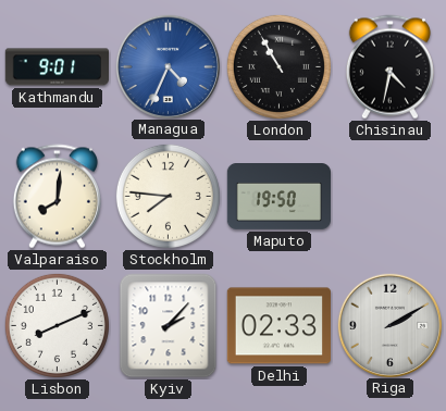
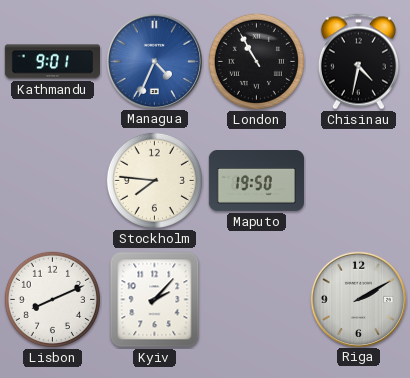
Valparaiso: 8:01 -> none
Delhi: 02:33 -> none
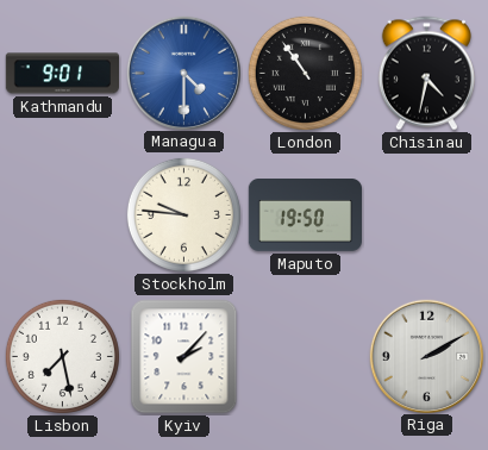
Managua: 4:34 -> 4:30
London: 10:55 -> 10:54
Stockholm: 7:46 -> 9:46
Lisbon: 8:11 -> 7:28
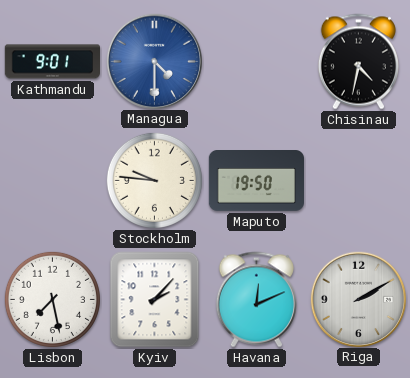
London: 10:54 -> none
Havana: none -> 12:11
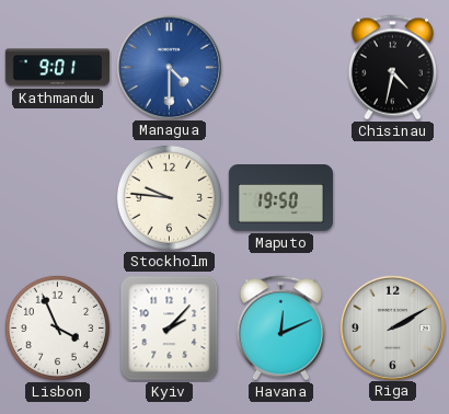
Lisbon: 7:28 -> 3:56
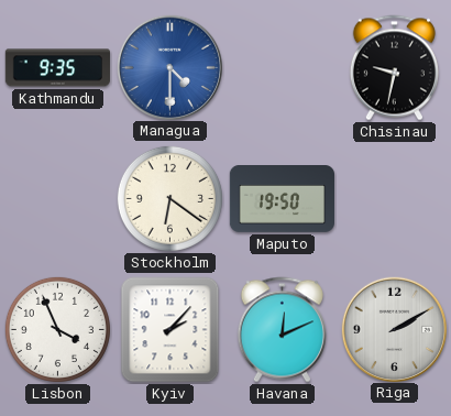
Kathmandu: 9:01 -> 9:35
Chisinau: 4:32 -> 9:32
Stockholm: 9:46 -> 6:21
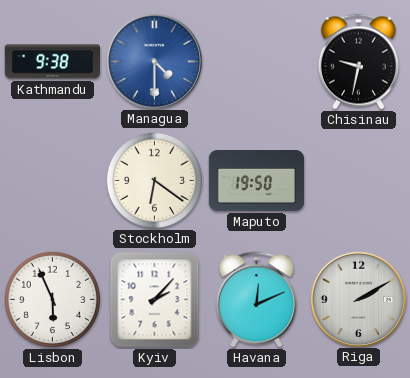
Kathmandu: 9:35 -> 9:38
Lisbon: 3:56 -> 5:56
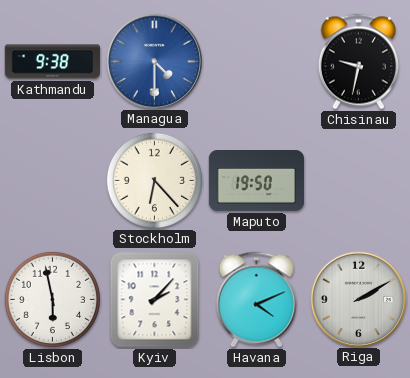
Stockholm: 6:21 -> 6:23
Lisbon: 5:56 -> 5:58
Havana: 12:11 -> 4:11
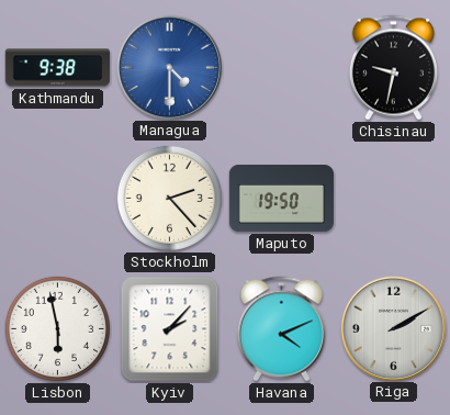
Stockholm: 6:23 -> 2:23
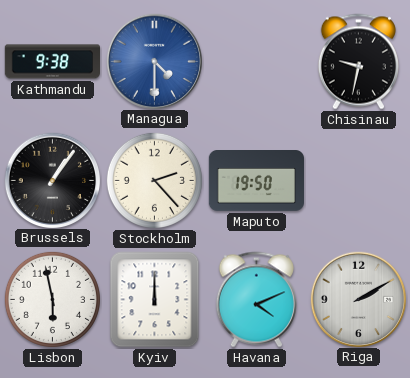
Brussels: none -> 1:06
Kyiv: 2:07 -> 12:00
